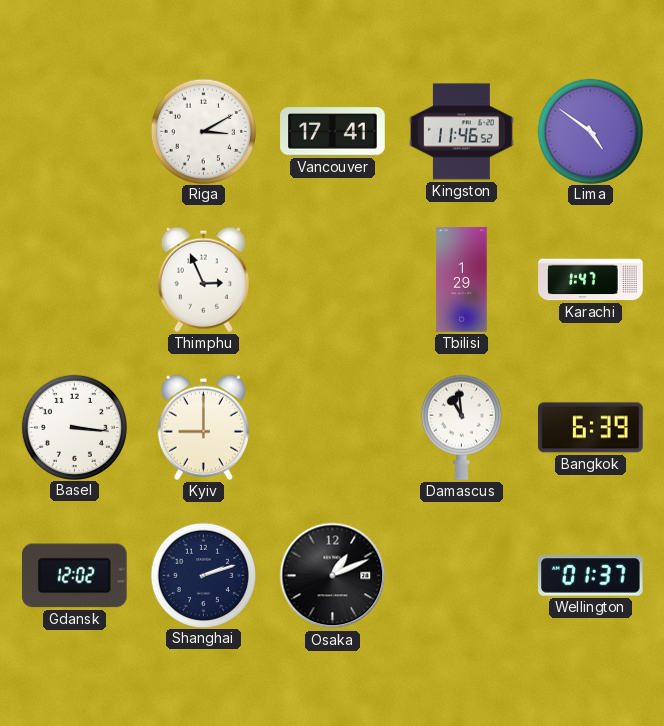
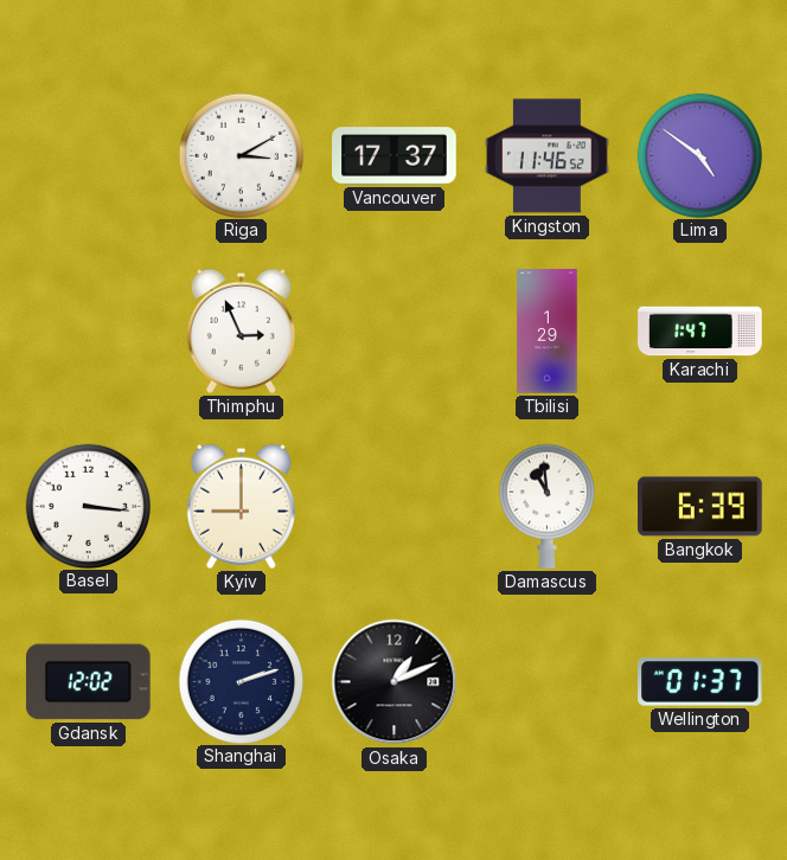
Vancouver: 17:41 -> 17:37
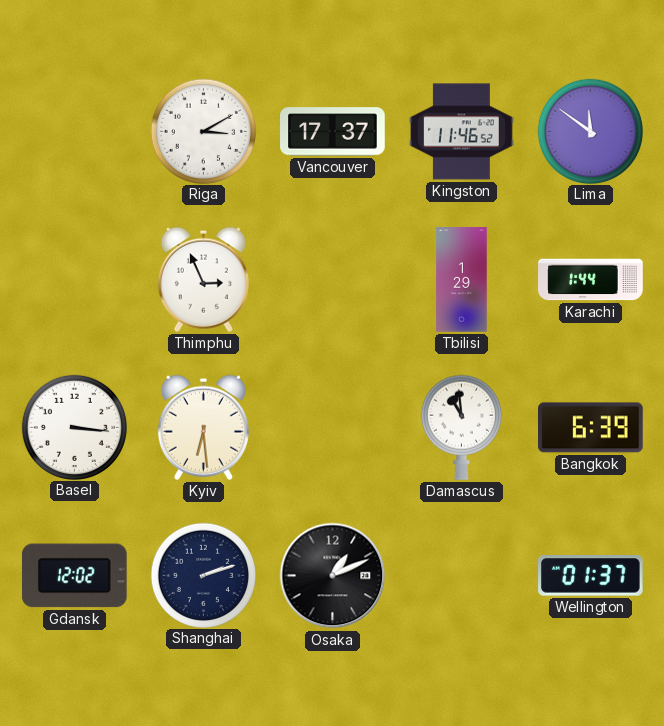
Lima: 4:51 -> 11:51
Karachi: 1:47 -> 1:44
Kyiv: 9:00 -> 6:29
